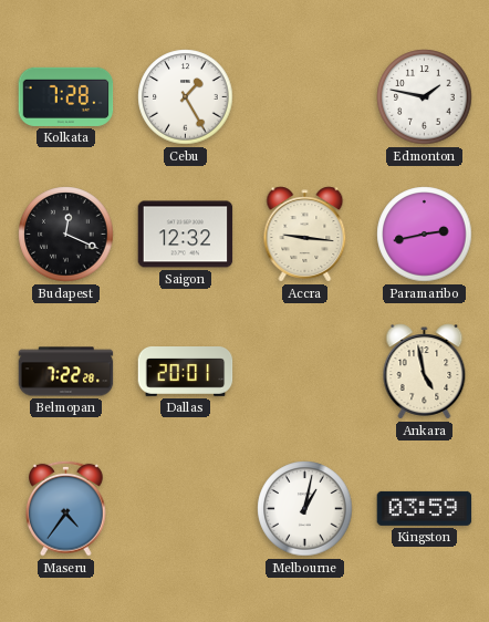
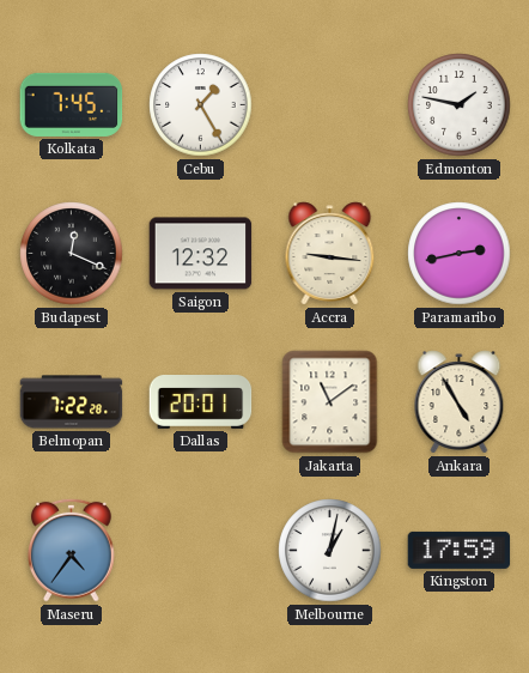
Kolkata: 7:28 -> 7:45
Jakarta: none -> 11:09
Ankara: 4:58 -> 4:55
Kingston: 03:59 -> 17:59
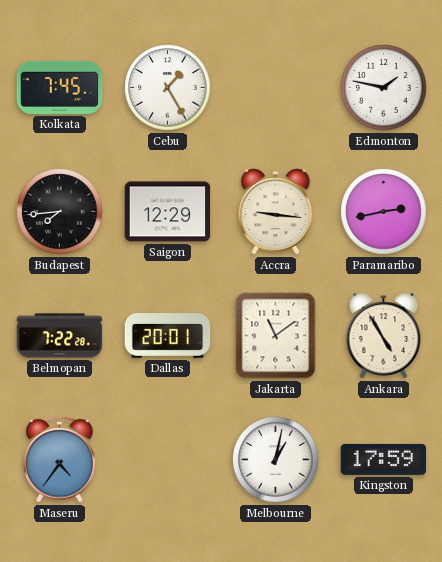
Budapest: 12:19 -> 7:44
Saigon: 12:32 -> 12:29
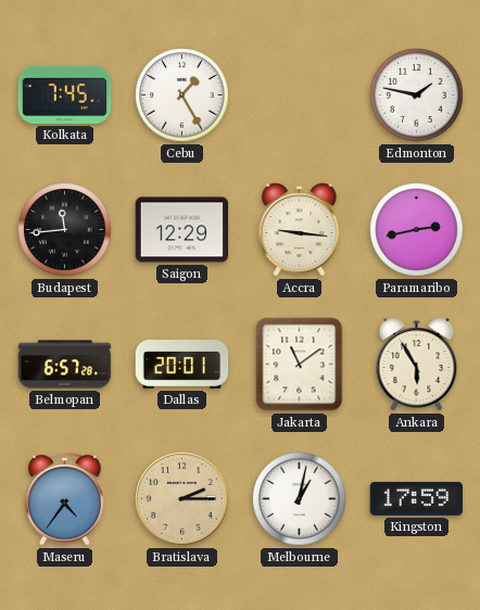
Budapest: 7:44 -> 11:44
Belmopan: 7:22 -> 6:57
Ankara: 4:55 -> 5:55
Bratislava: none -> 2:15
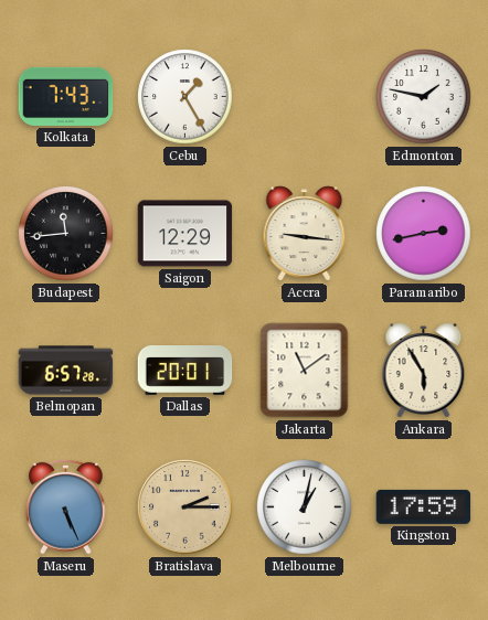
Kolkata: 7:45 -> 7:43
Maseru: 4:36 -> 5:26
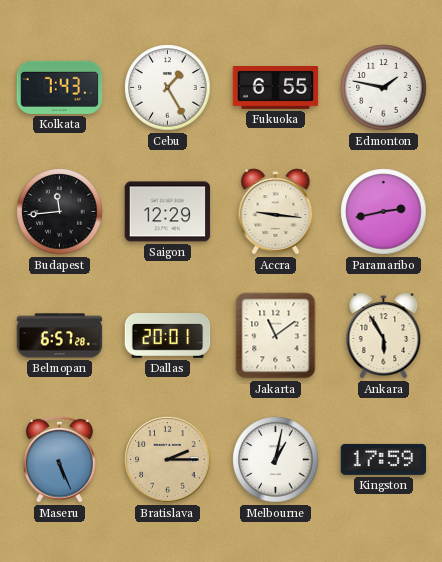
Fukuoka: none -> 6:55
